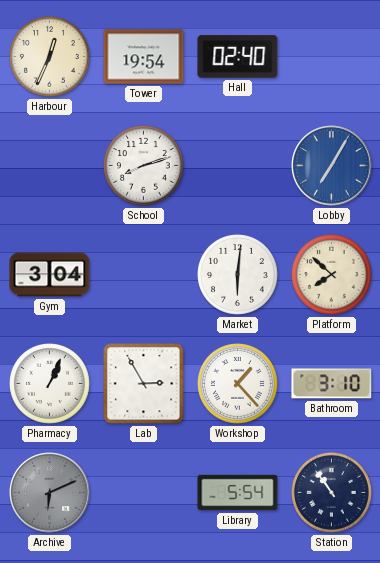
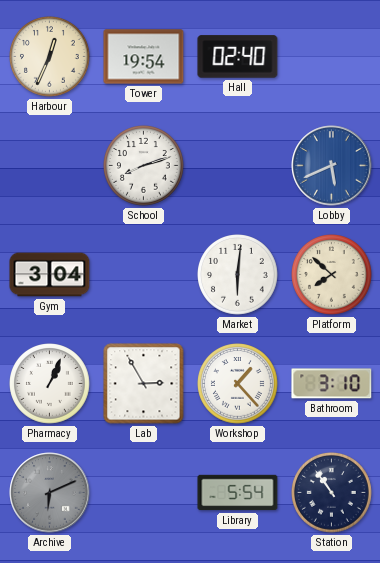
Lobby: 7:05 -> 5:41
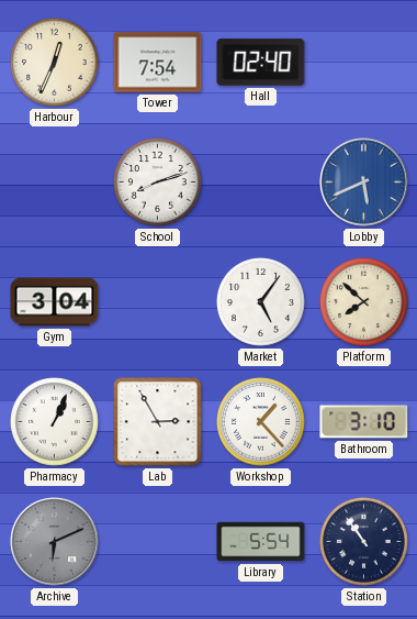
Tower: 19:54 -> 7:54
Market: 6:01 -> 5:06
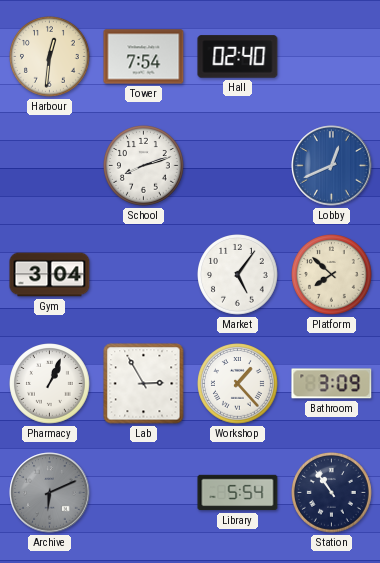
Harbour: 12:34 -> 12:31
Lobby: 5:41 -> 12:41
Bathroom: 3:10 -> 3:09
